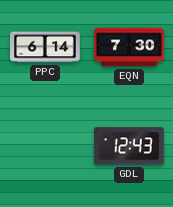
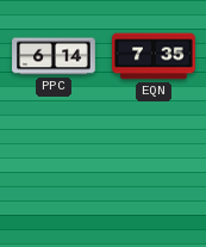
EQN: 7:30 -> 7:35
GDL: 12:43 -> none
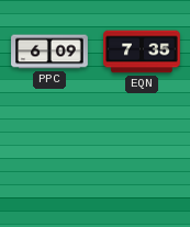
PPC: 6:14 -> 6:09
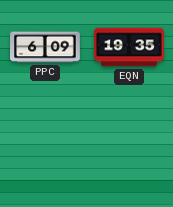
EQN: 7:35 -> 19:35
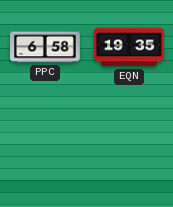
PPC: 6:09 -> 6:58
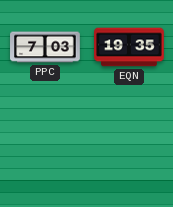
PPC: 6:58 -> 7:03
